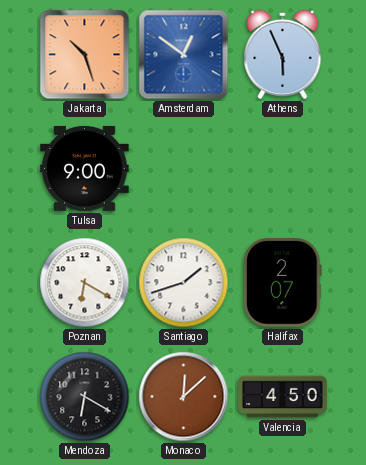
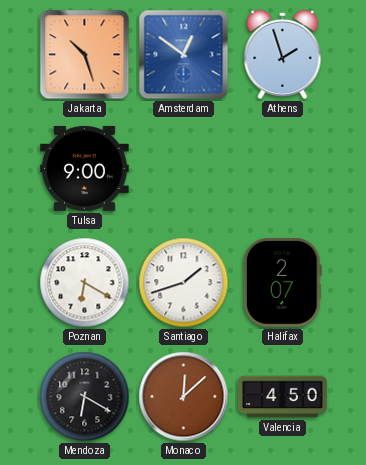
Athens: 5:56 -> 1:57
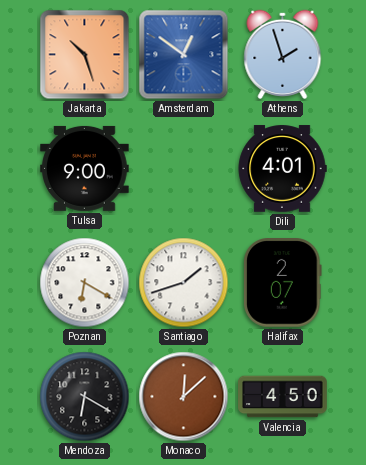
Dili: none -> 4:01
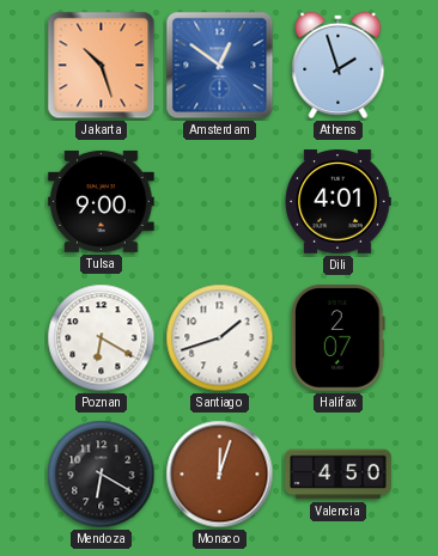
Monaco: 12:08 -> 12:03
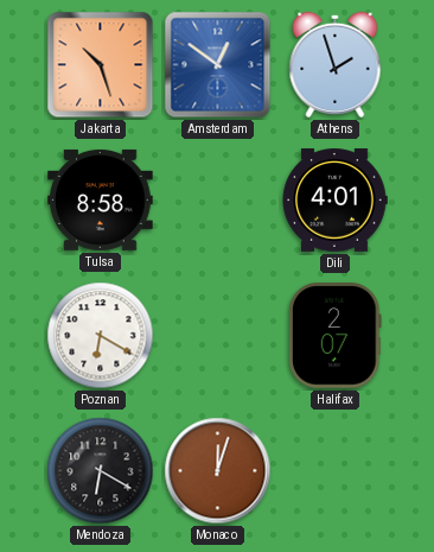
Tulsa: 9:00 -> 8:58
Santiago: 1:42 -> none
Valencia: 4:50 -> none
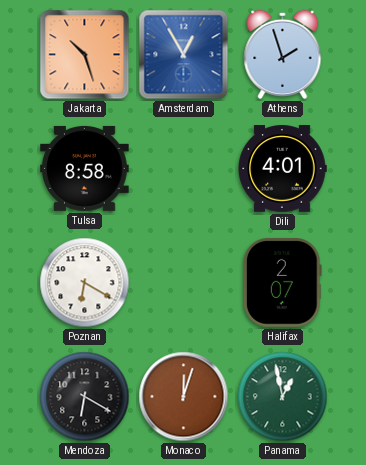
Amsterdam: 12:51 -> 12:55
Panama: none -> 12:58
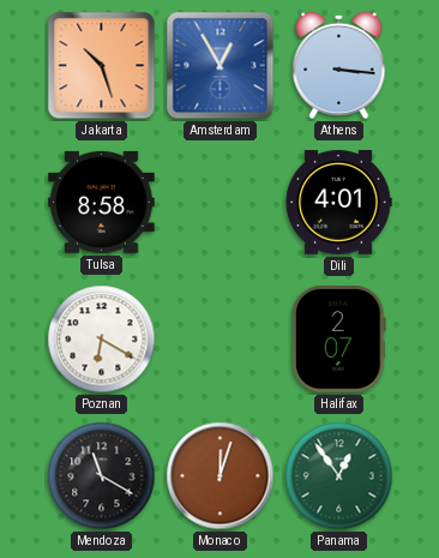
Athens: 1:57 -> 3:16
Mendoza: 6:20 -> 11:20
Panama: 12:58 -> 12:54
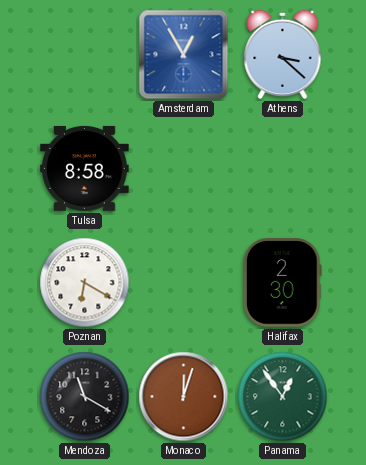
Jakarta: 10:27 -> none
Athens: 3:16 -> 3:22
Dili: 4:01 -> none
Halifax: 2:07 -> 2:30
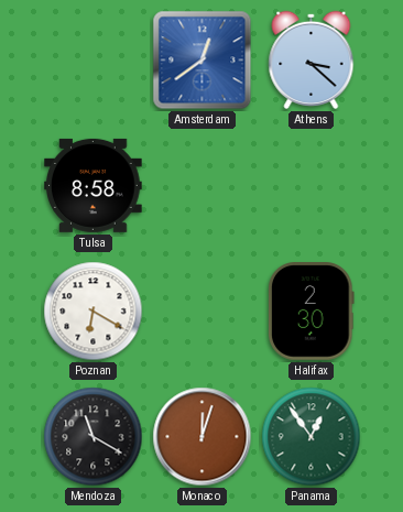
Amsterdam: 12:55 -> 12:39
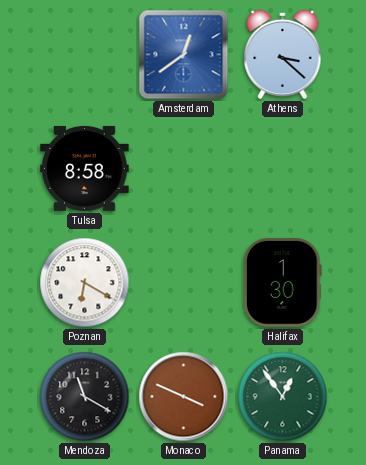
Halifax: 2:30 -> 1:30
Monaco: 12:03 -> 3:49
